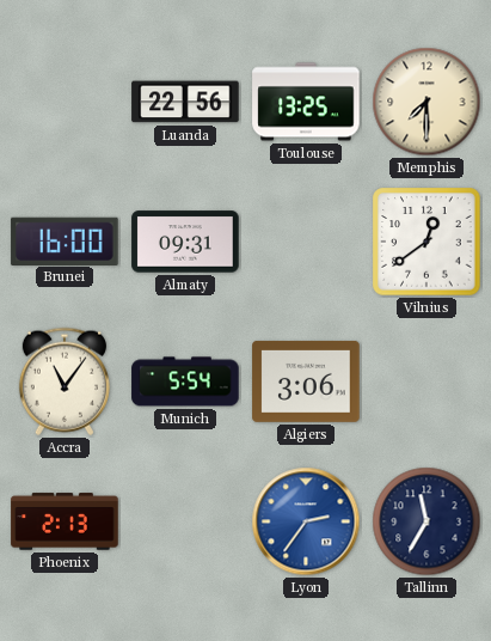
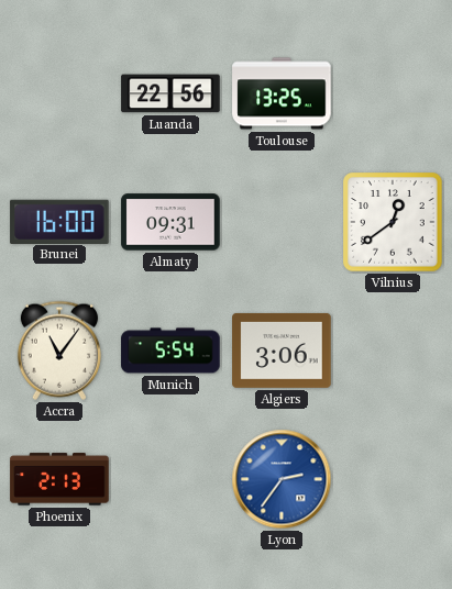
Memphis: 7:30 -> none
Tallinn: 11:35 -> none
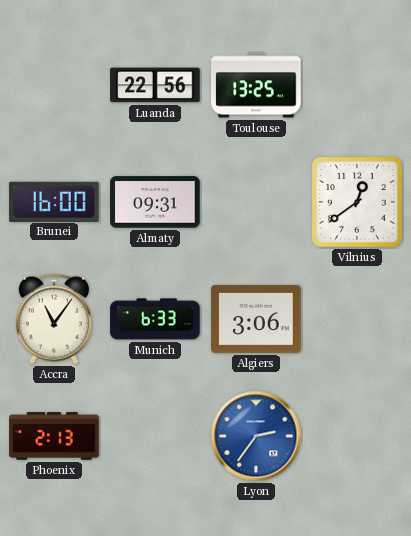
Munich: 5:54 -> 6:33
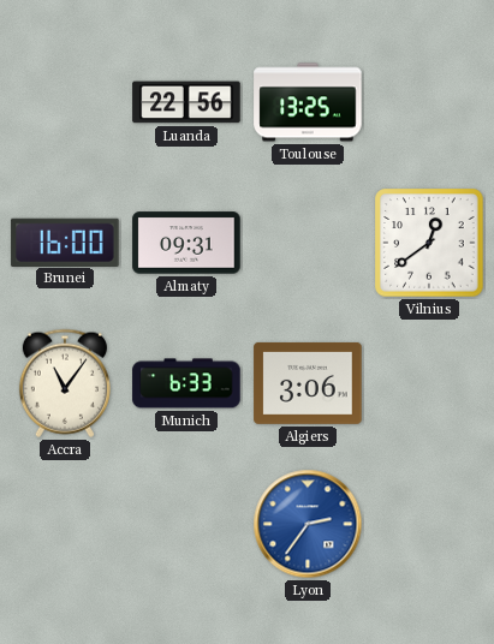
Phoenix: 2:13 -> none
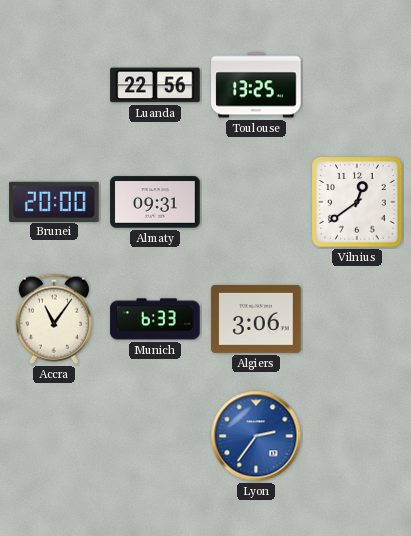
Brunei: 16:00 -> 20:00
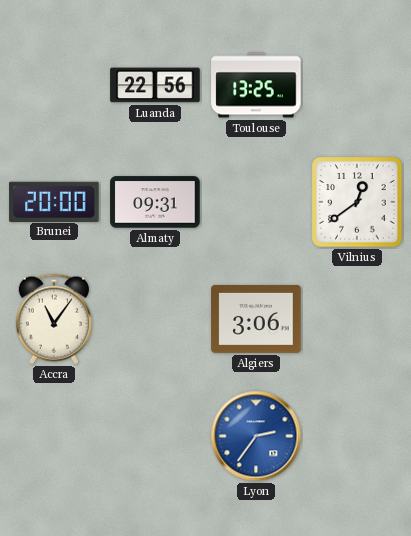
Munich: 6:33 -> none
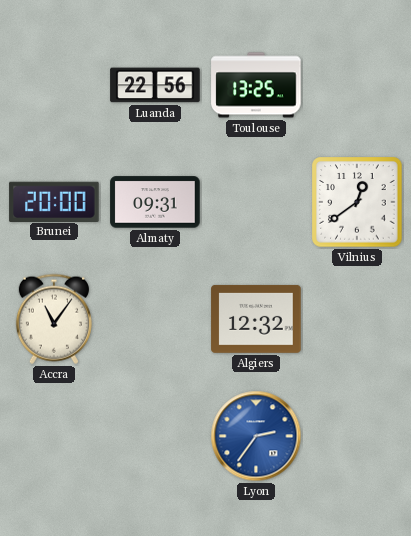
Algiers: 3:06 -> 12:32
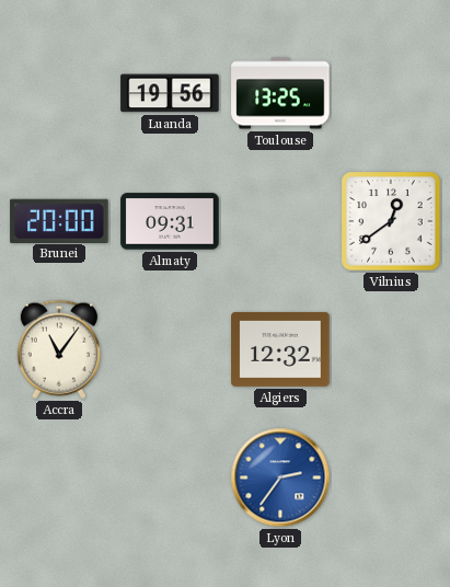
Luanda: 22:56 -> 19:56
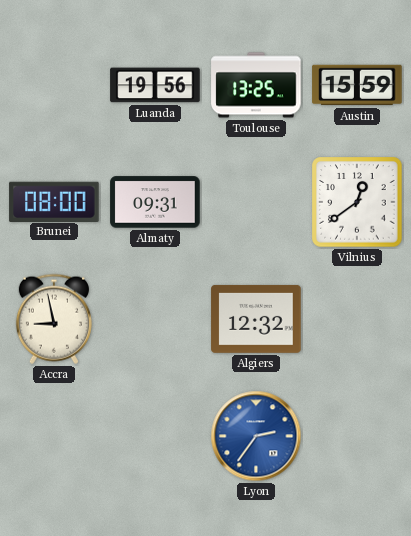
Austin: none -> 15:59
Brunei: 20:00 -> 08:00
Accra: 11:06 -> 8:58
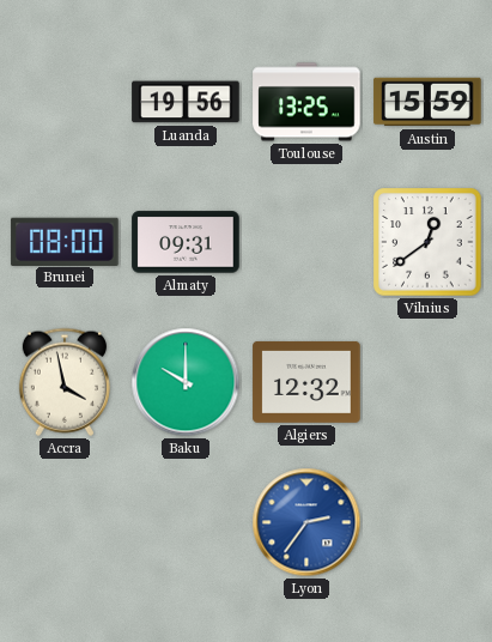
Accra: 8:58 -> 3:58
Baku: none -> 10:00
